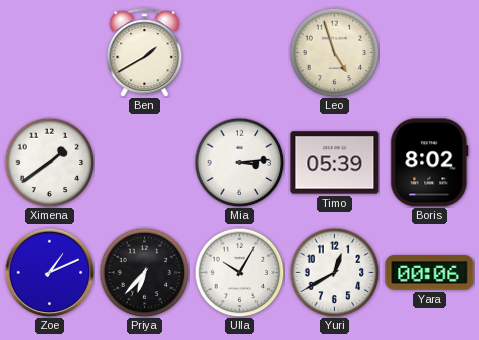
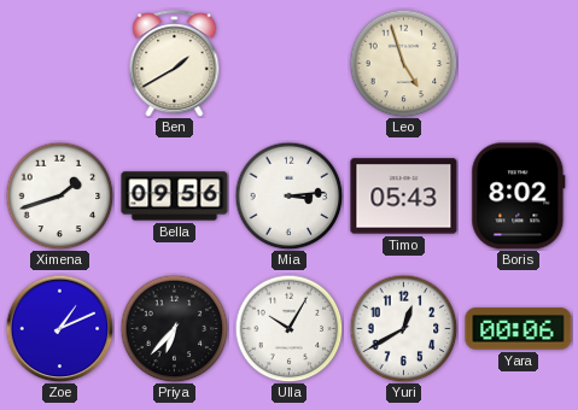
Ximena: 1:39 -> 1:42
Bella: none -> 09:56
Timo: 05:39 -> 05:43
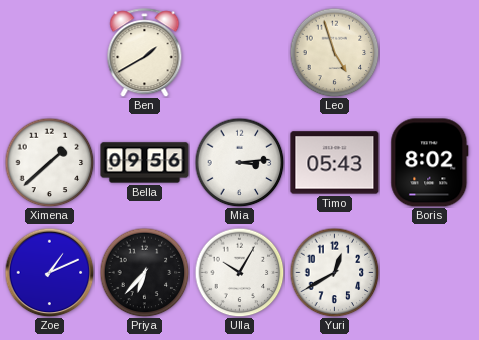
Ximena: 1:42 -> 1:38
Yara: 00:06 -> none
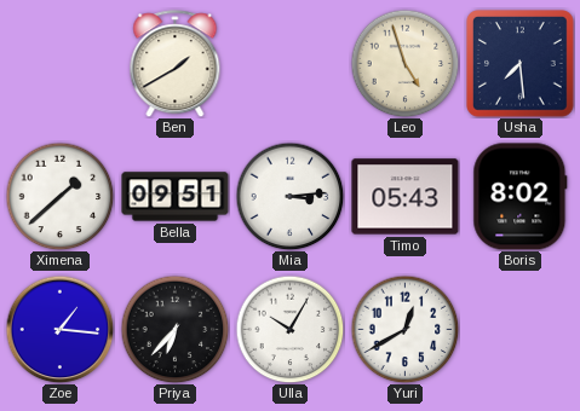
Usha: none -> 7:29
Bella: 09:56 -> 09:51
Zoe: 1:11 -> 1:16
